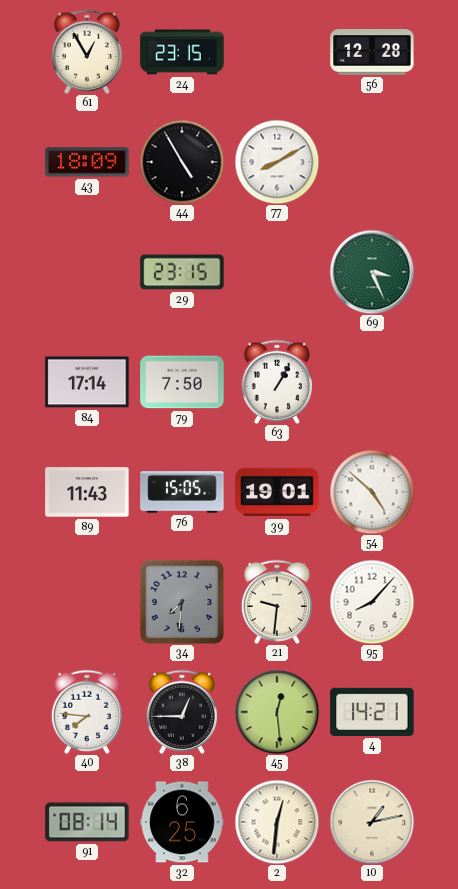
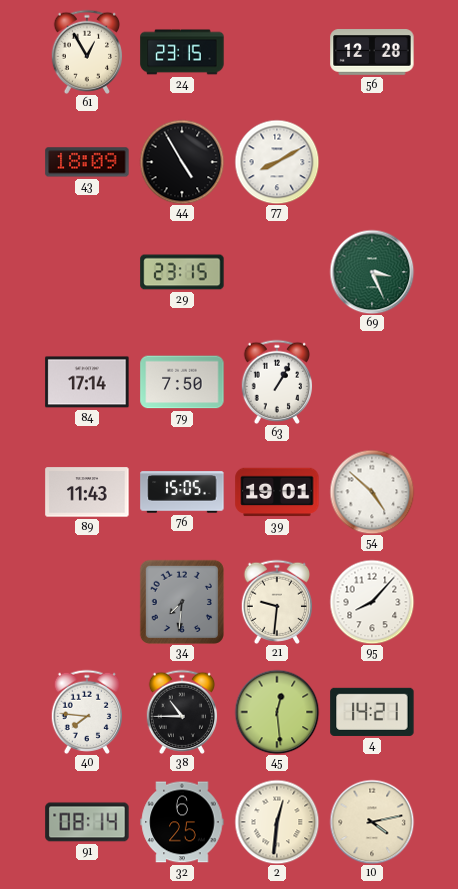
38: 12:45 -> 10:45
10: 1:13 -> 4:13
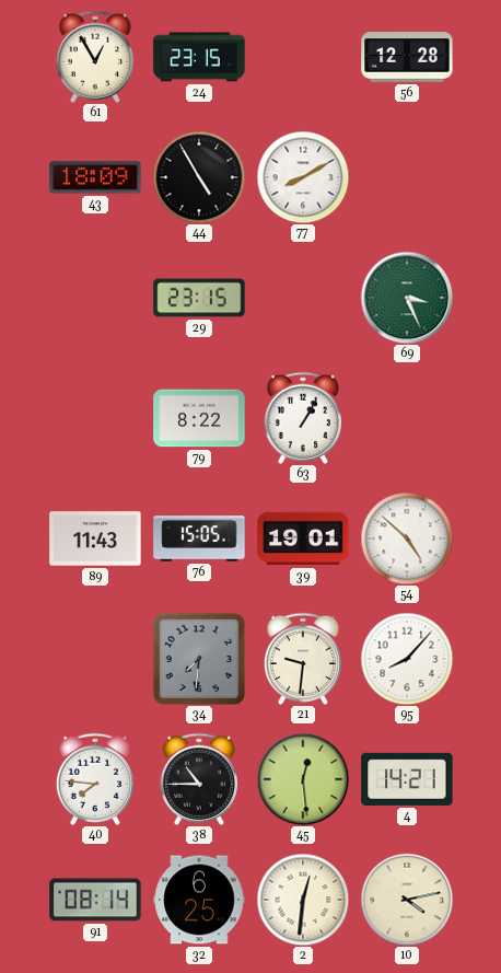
84: 17:14 -> none
79: 7:50 -> 8:22
